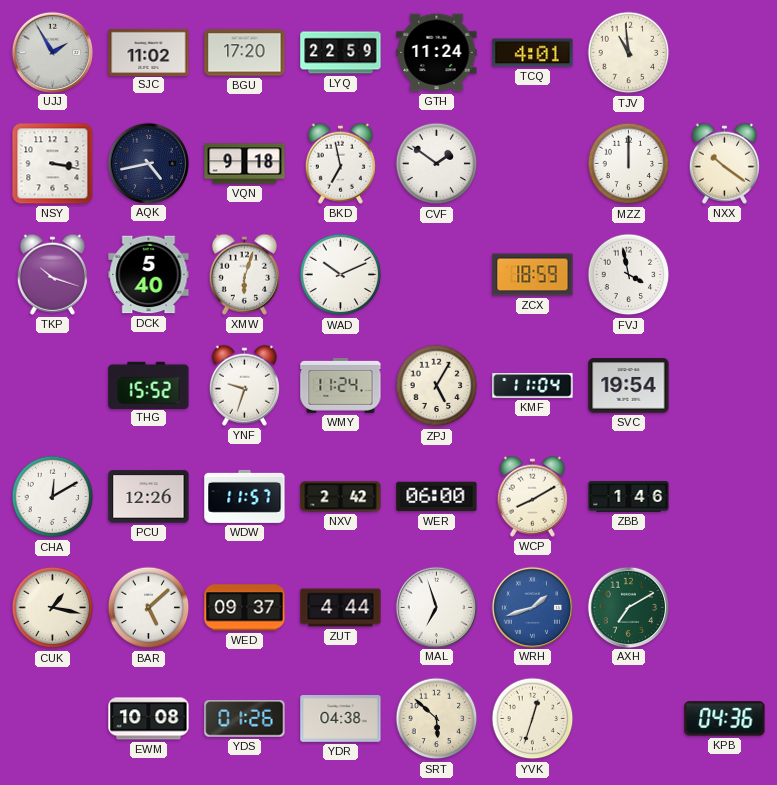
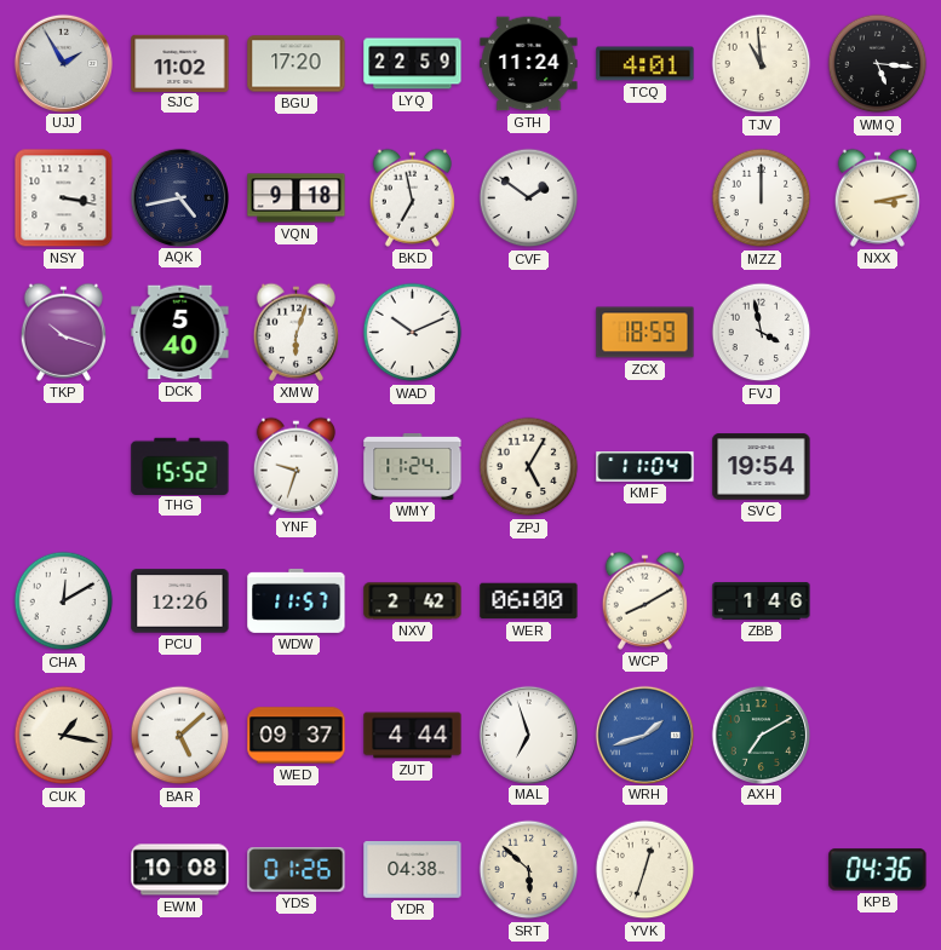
WMQ: none -> 5:16
NXX: 10:21 -> 3:13
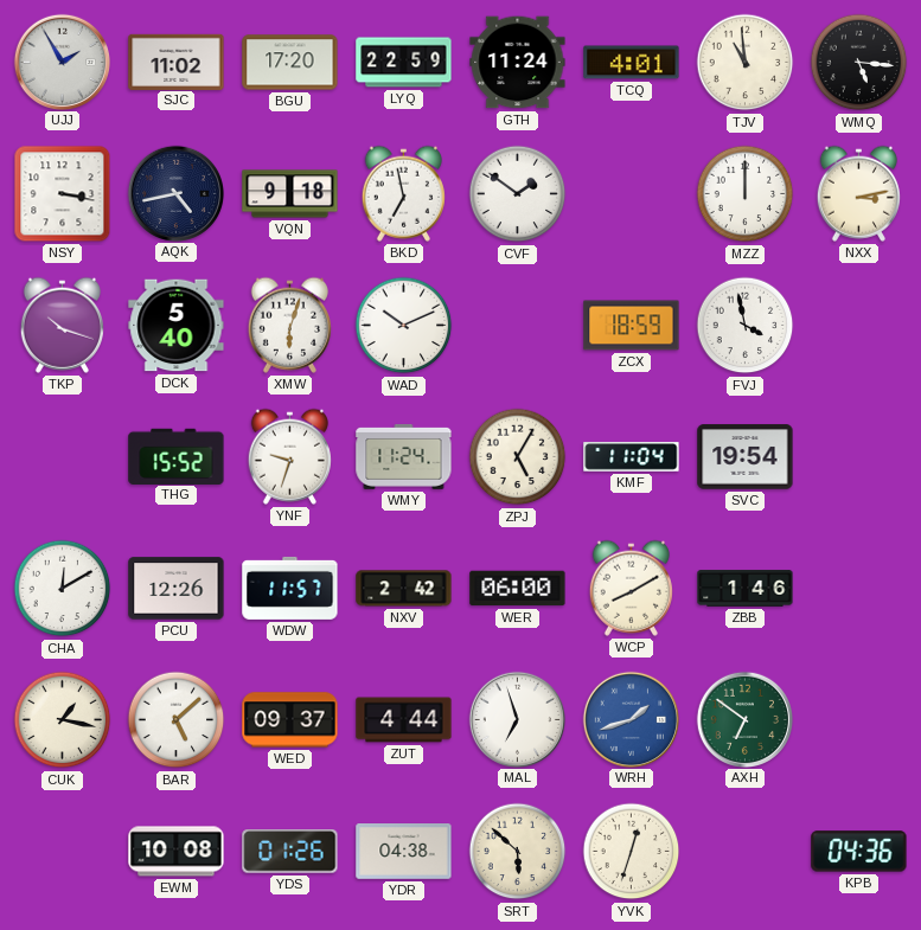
AXH: 7:10 -> 6:51
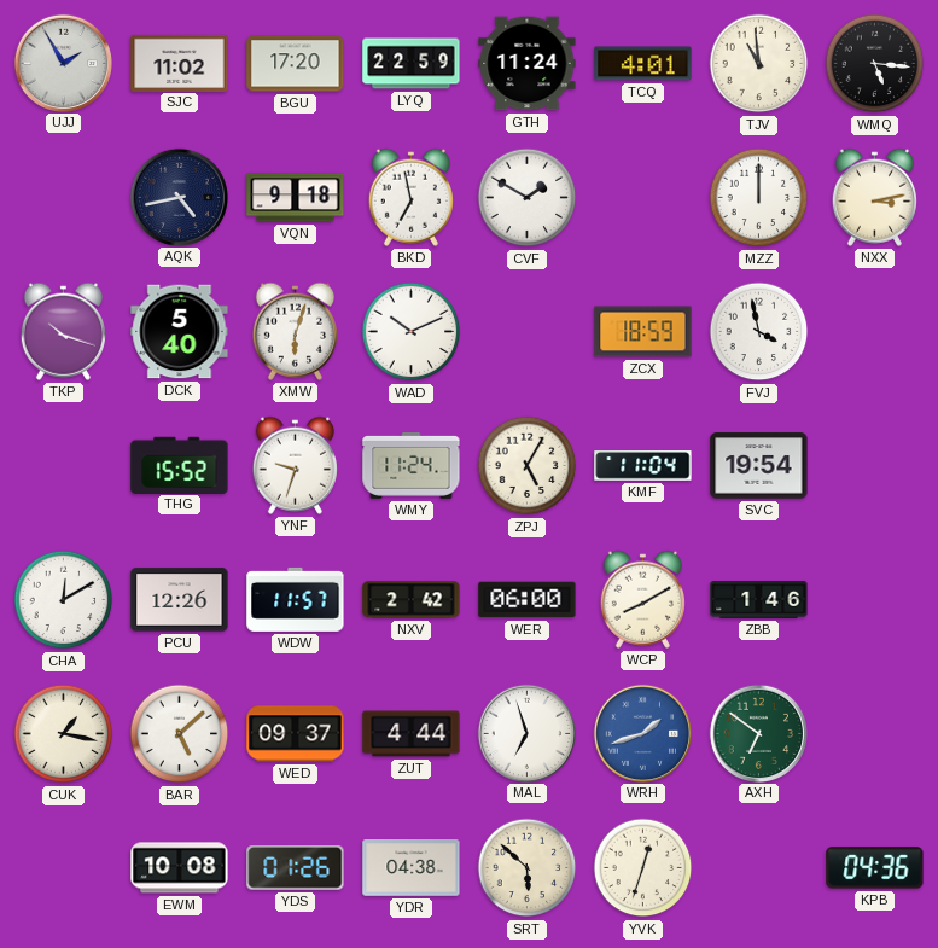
NSY: 3:17 -> none
CVF: 1:51 -> 1:50
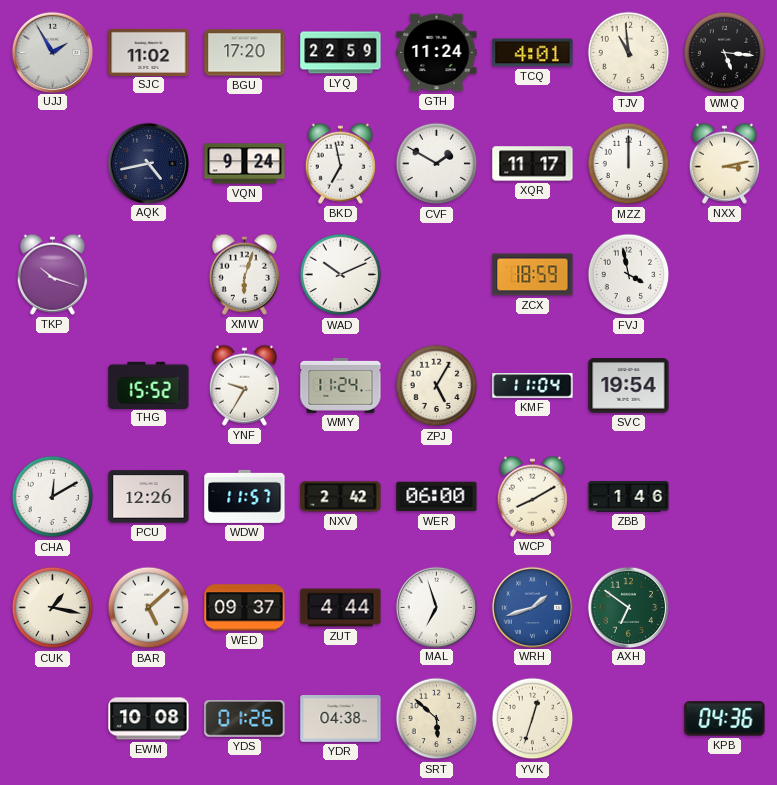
VQN: 9:18 -> 9:24
XQR: none -> 11:17
DCK: 5:40 -> none
YNF: 9:33 -> 9:35
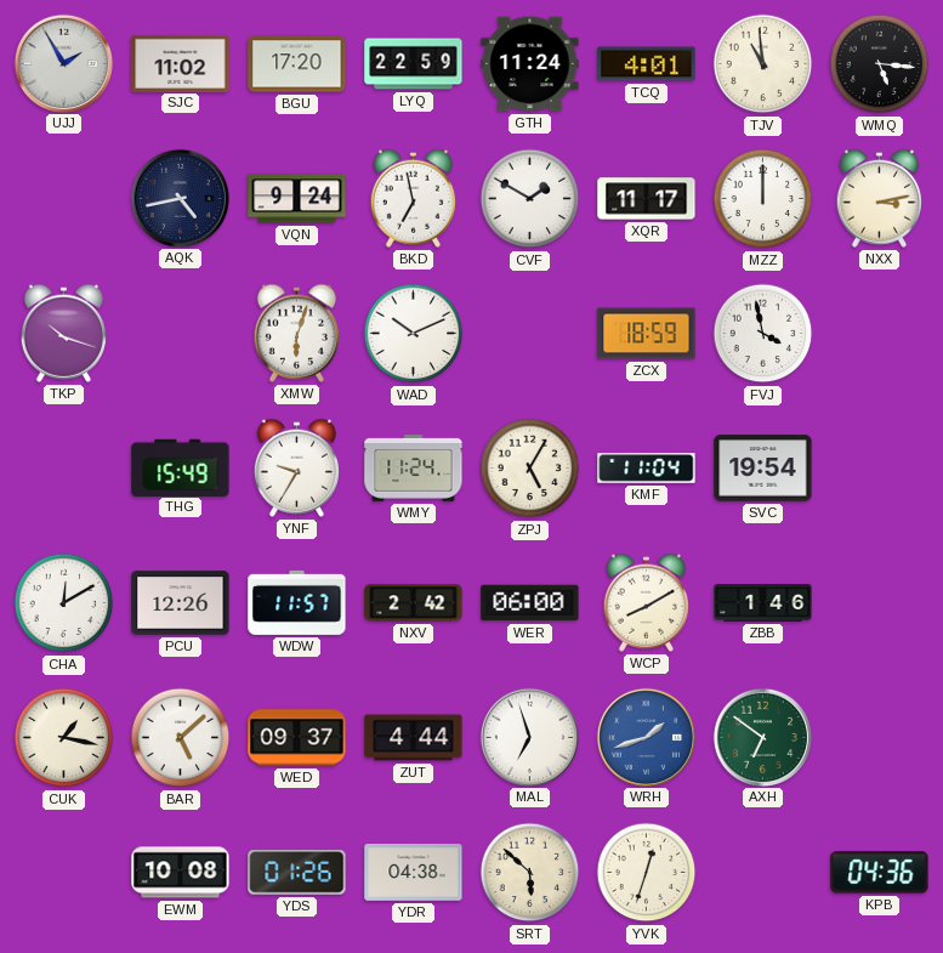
THG: 15:52 -> 15:49
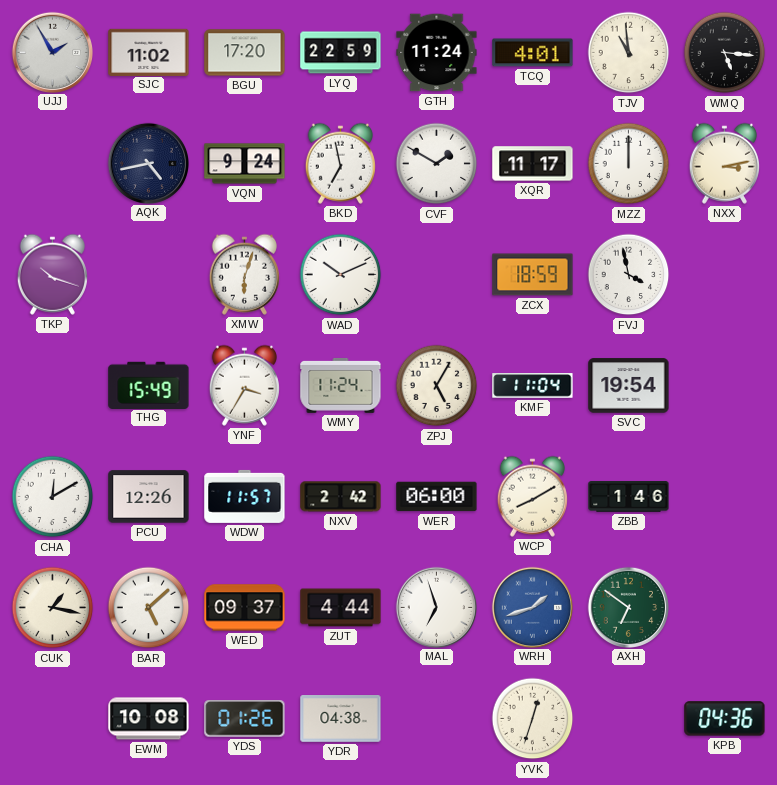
YNF: 9:35 -> 3:35
SRT: 5:52 -> none
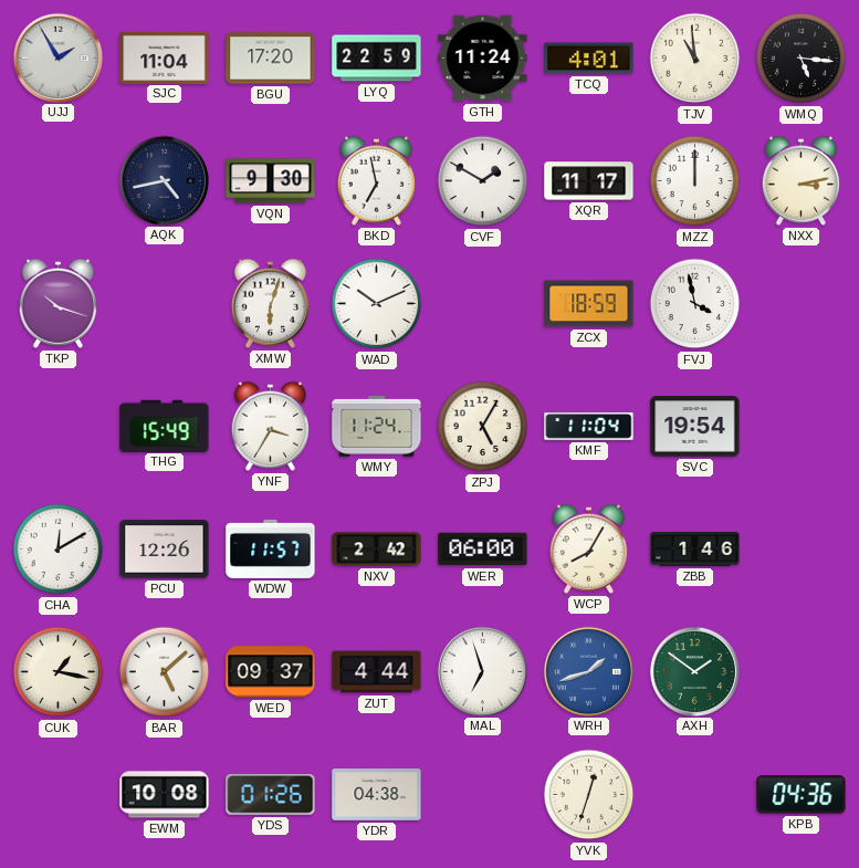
SJC: 11:02 -> 11:04
VQN: 9:24 -> 9:30
WCP: 8:10 -> 8:05
AXH: 6:51 -> 1:51
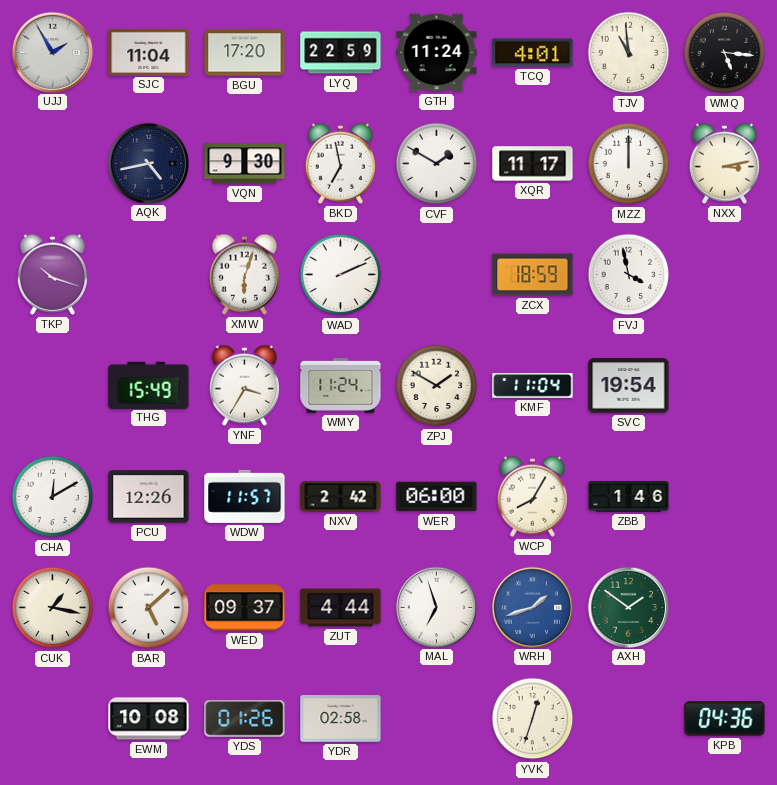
WAD: 10:11 -> 2:11
ZPJ: 5:05 -> 1:50
YDR: 04:38 -> 02:58
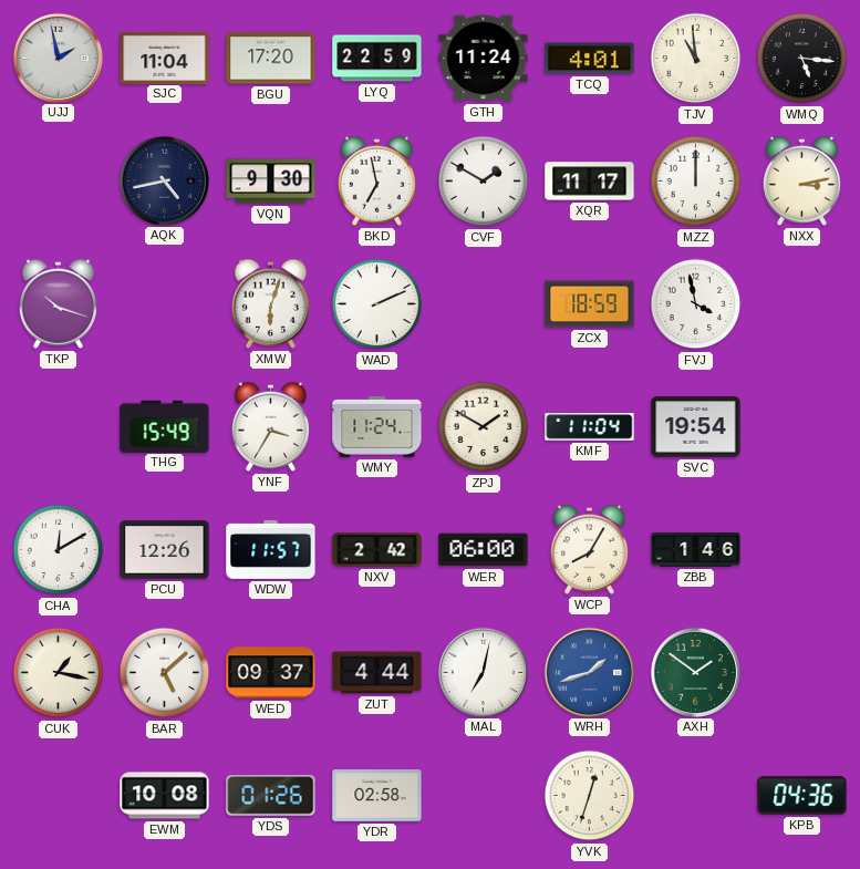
UJJ: 1:55 -> 1:58
MAL: 6:57 -> 7:02
